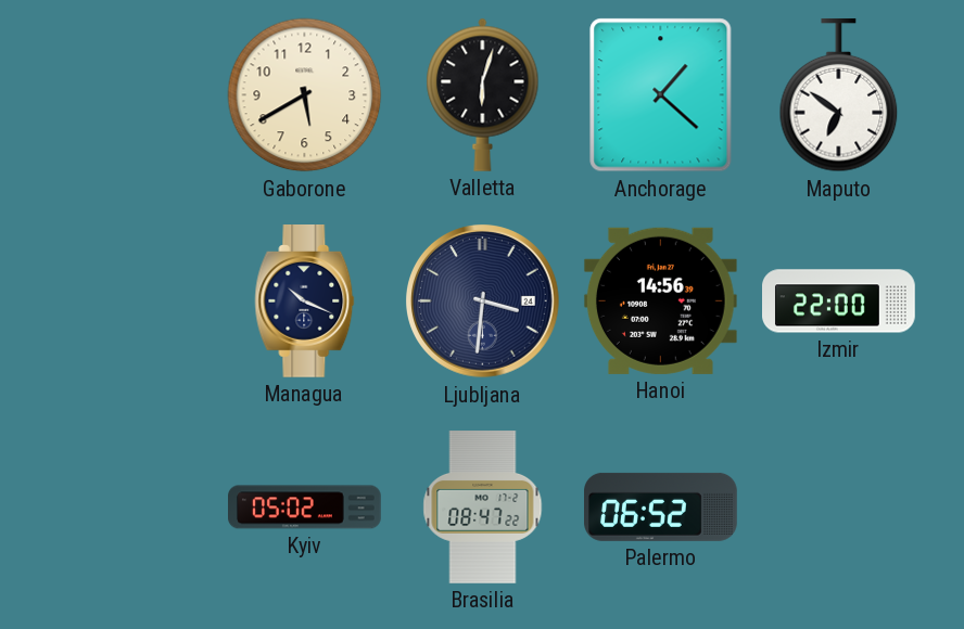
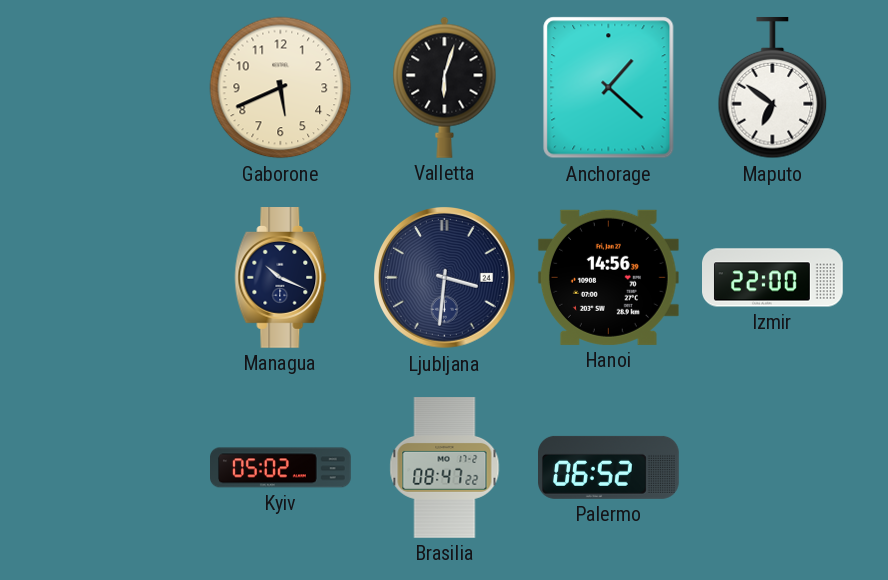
Gaborone: 5:40 -> 5:41
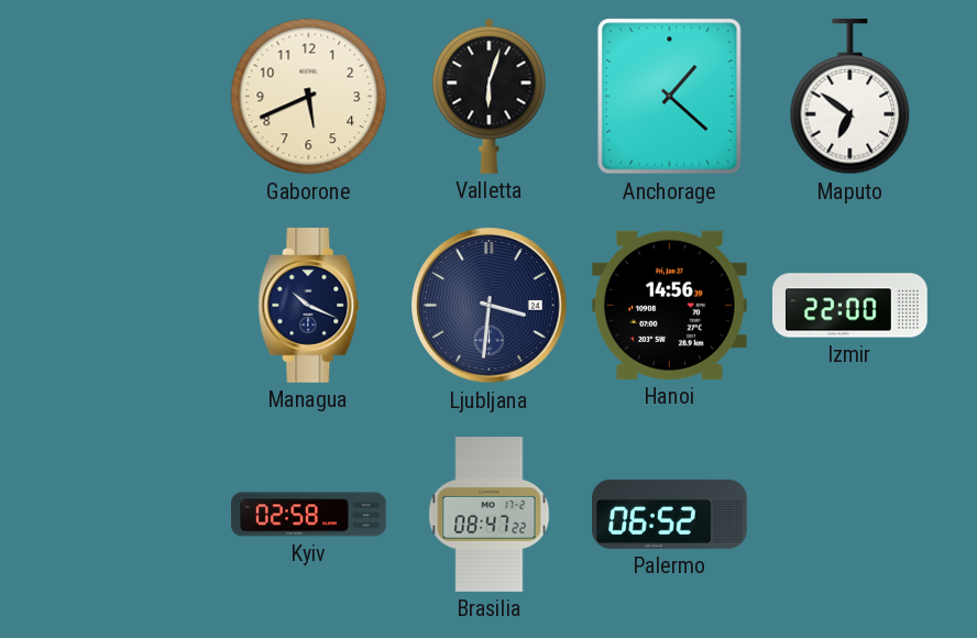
Kyiv: 05:02 -> 02:58
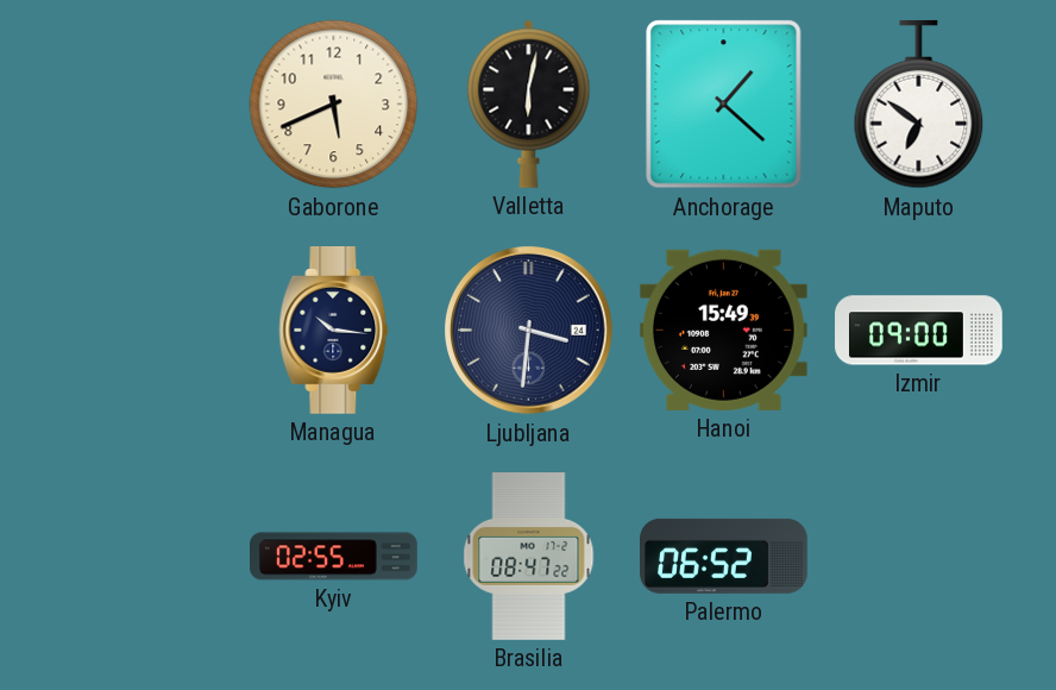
Valletta: 6:03 -> 6:02
Managua: 10:19 -> 10:16
Hanoi: 14:56 -> 15:49
Izmir: 22:00 -> 09:00
Kyiv: 02:58 -> 02:55
